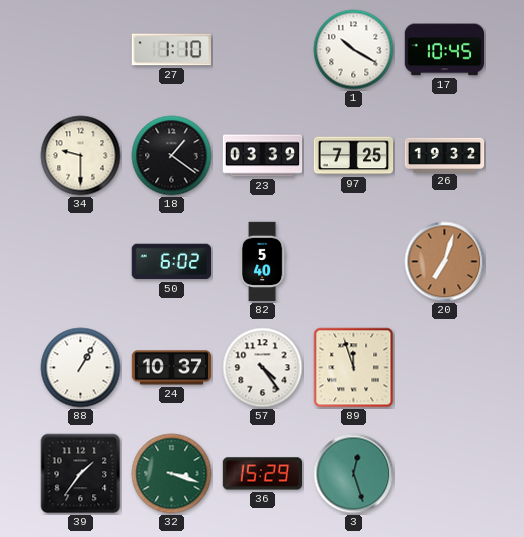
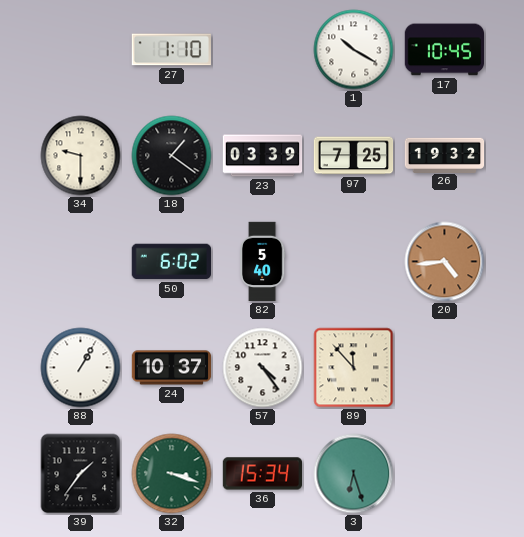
20: 7:03 -> 4:44
89: 11:57 -> 11:53
36: 15:29 -> 15:34
3: 12:27 -> 6:27
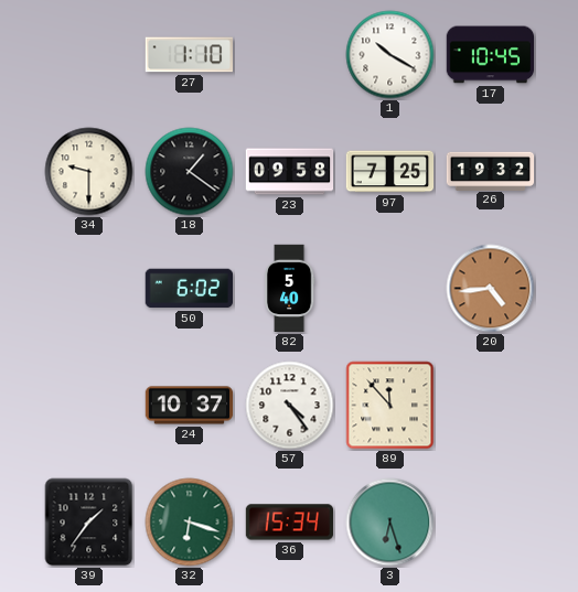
23: 03:39 -> 09:58
88: 1:05 -> none
32: 3:18 -> 6:18
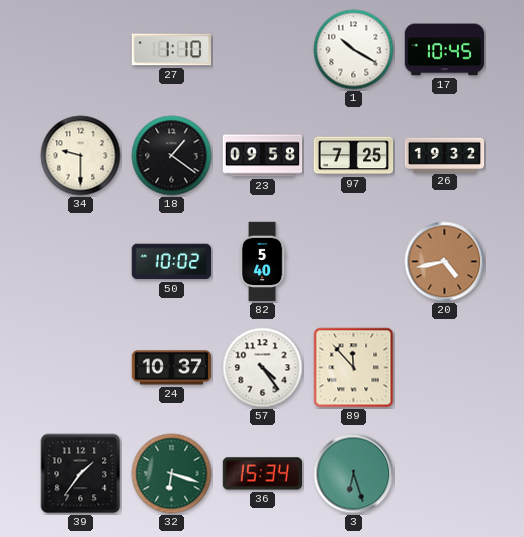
50: 6:02 -> 10:02
20: 4:44 -> 4:43
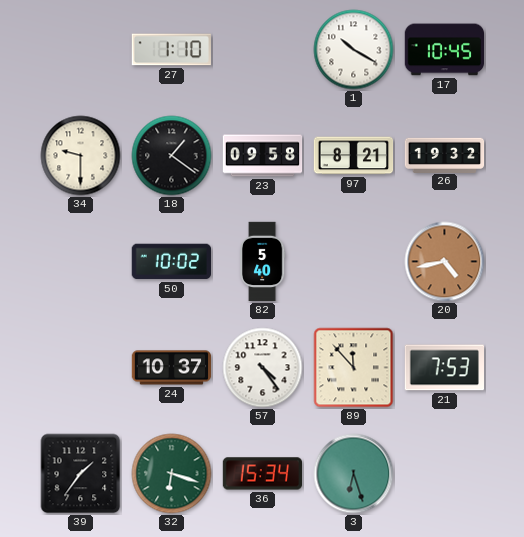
97: 7:25 -> 8:21
21: none -> 7:53
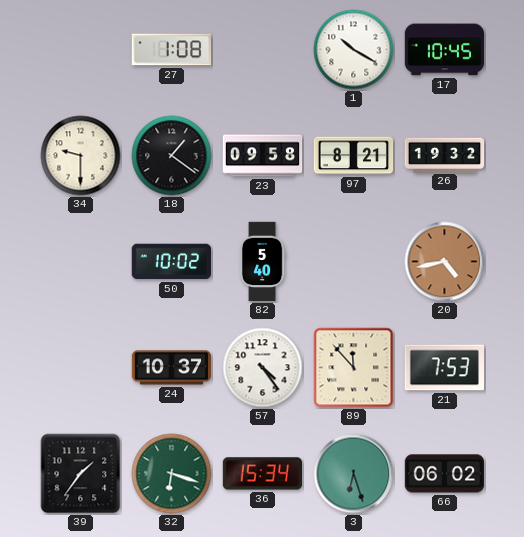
27: 1:10 -> 1:08
66: none -> 06:02
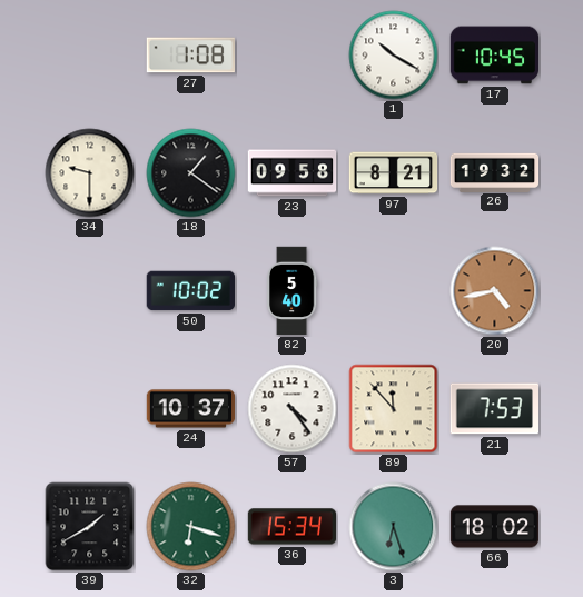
39: 1:36 -> 1:40
66: 06:02 -> 18:02
